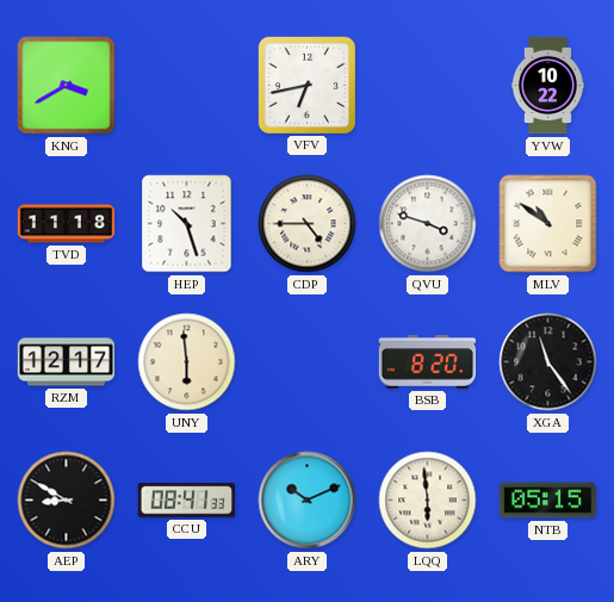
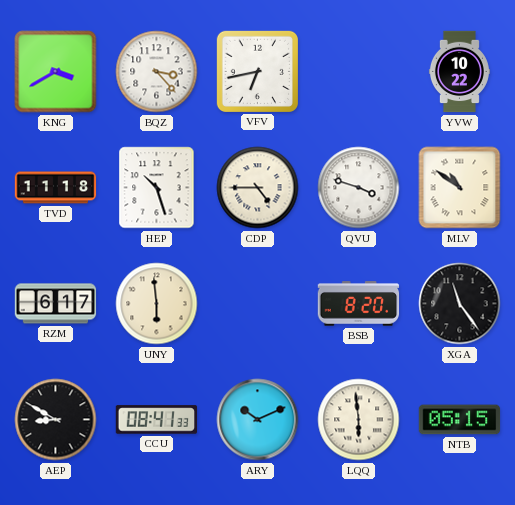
BQZ: none -> 3:23
RZM: 12:17 -> 6:17
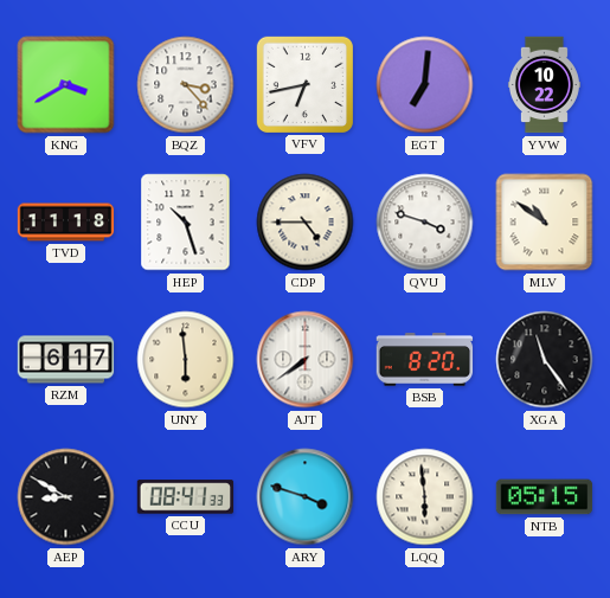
EGT: none -> 7:01
AJT: none -> 7:39
ARY: 10:11 -> 3:48
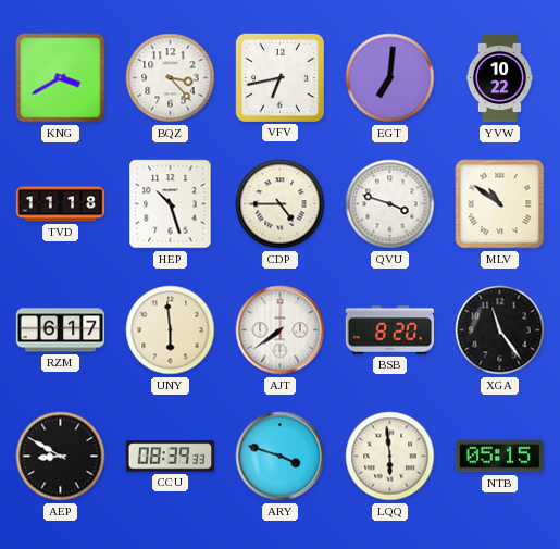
CCU: 08:41 -> 08:39
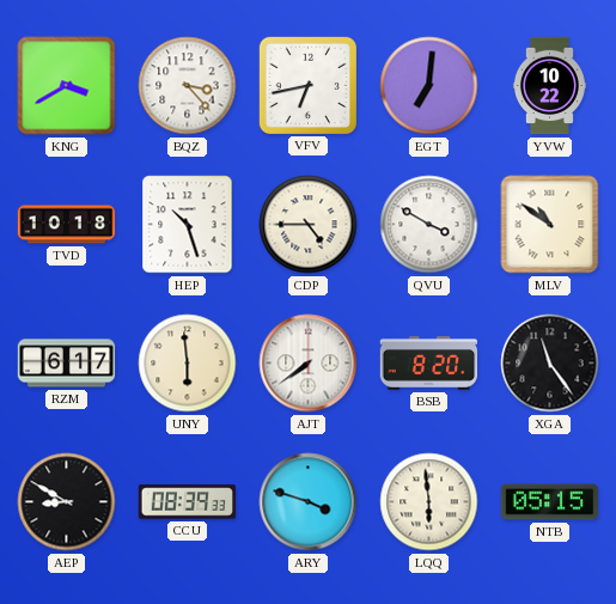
TVD: 11:18 -> 10:18
QVU: 3:48 -> 3:50
